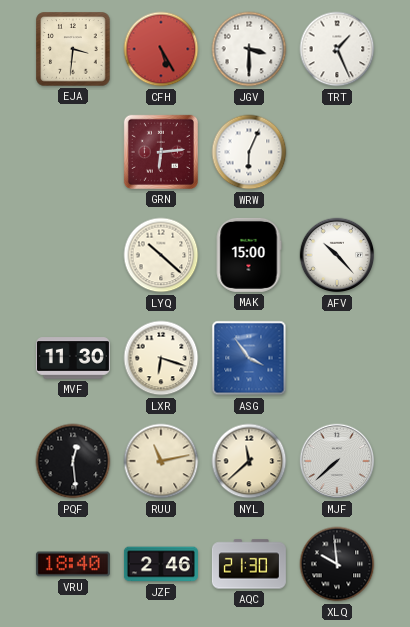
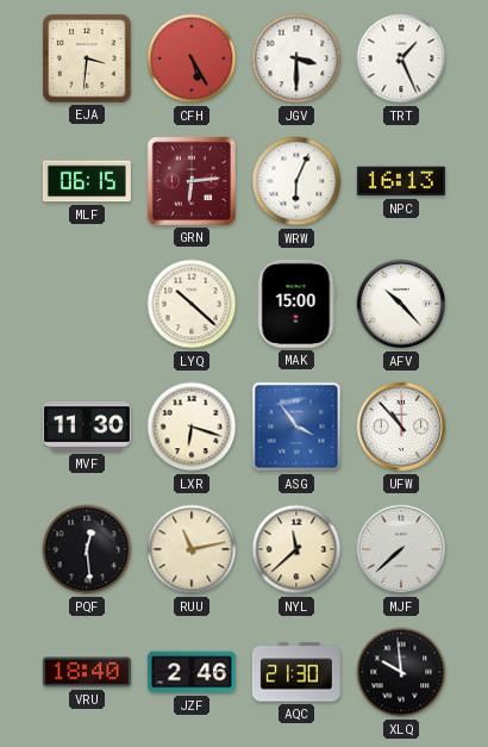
MLF: none -> 06:15
NPC: none -> 16:13
UFW: none -> 10:53
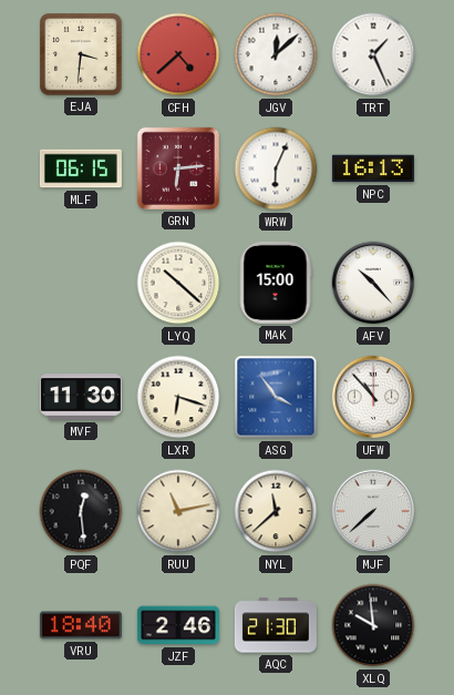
CFH: 5:25 -> 4:38
JGV: 3:30 -> 12:08
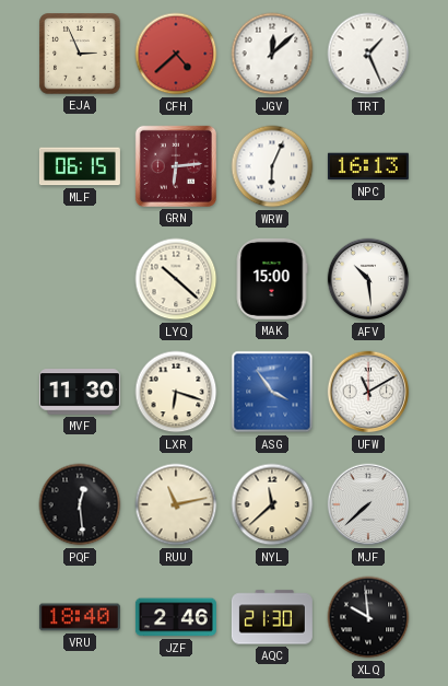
EJA: 3:31 -> 2:56
AFV: 10:23 -> 10:29
UFW: 10:53 -> 11:10
